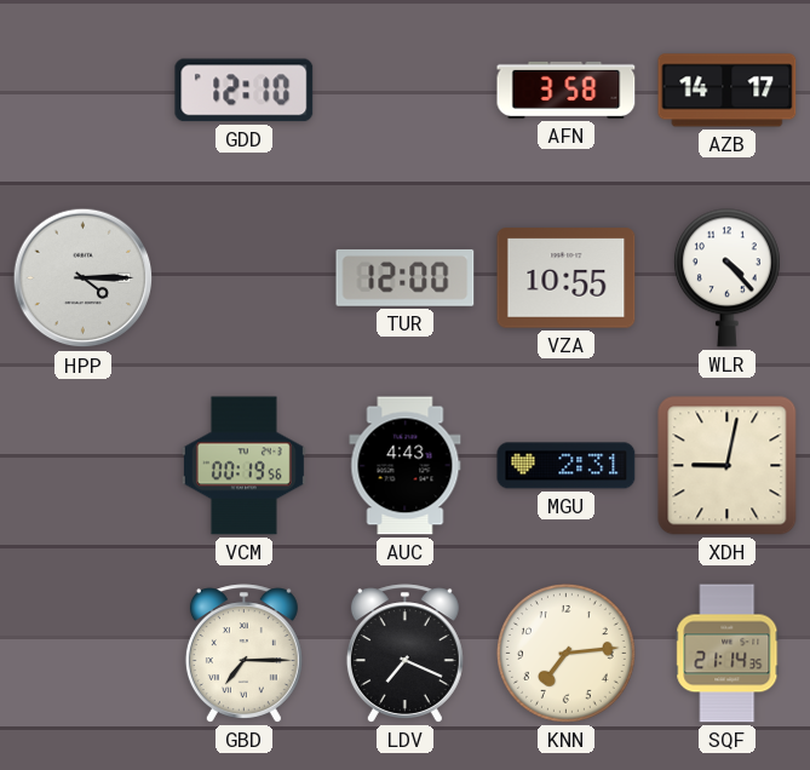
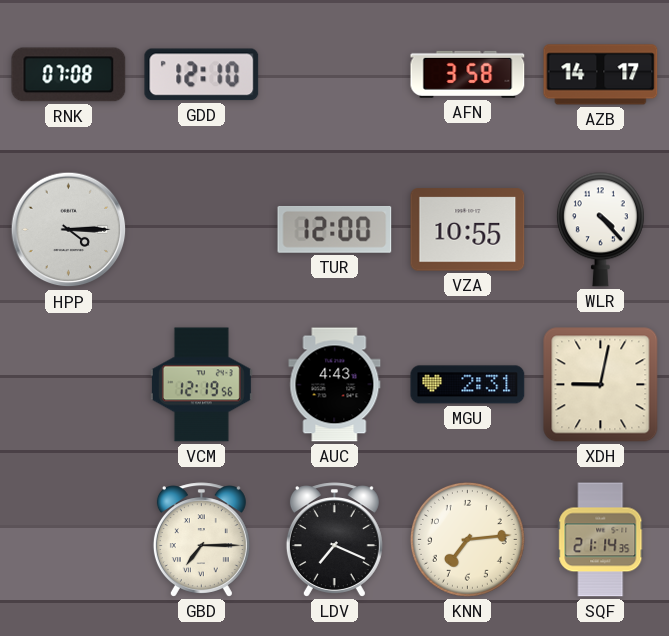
RNK: none -> 07:08
VCM: 00:19 -> 12:19
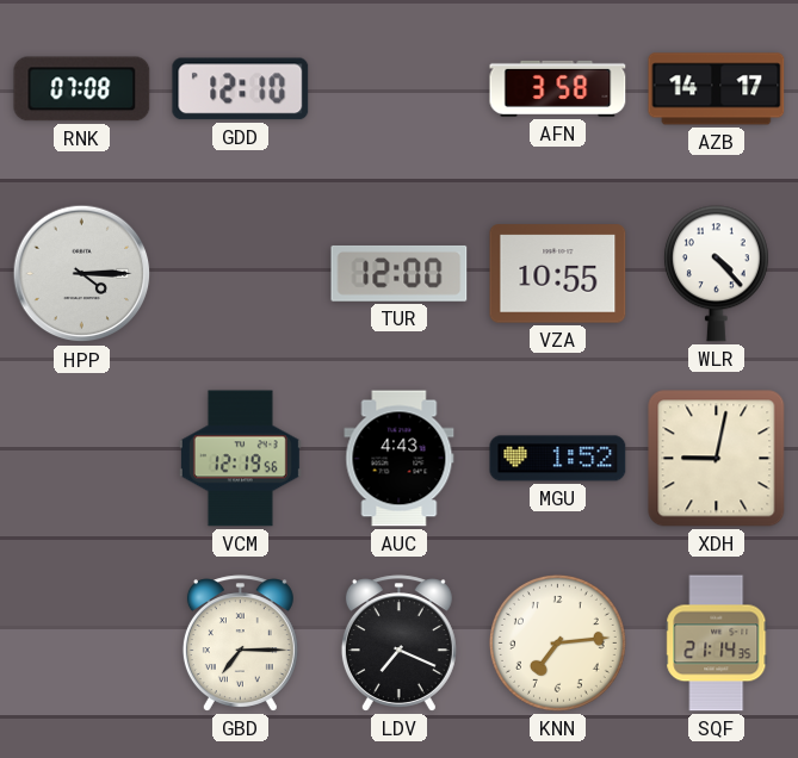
MGU: 2:31 -> 1:52
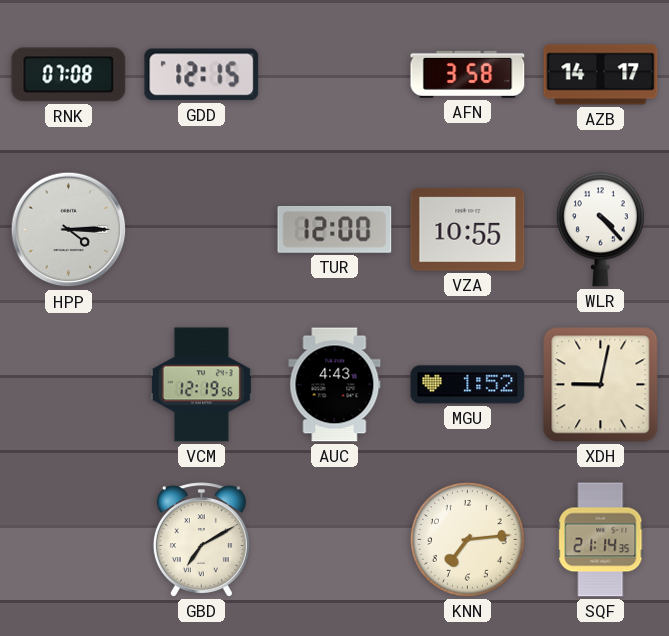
GDD: 12:10 -> 12:15
GBD: 7:15 -> 7:10
LDV: 7:19 -> none
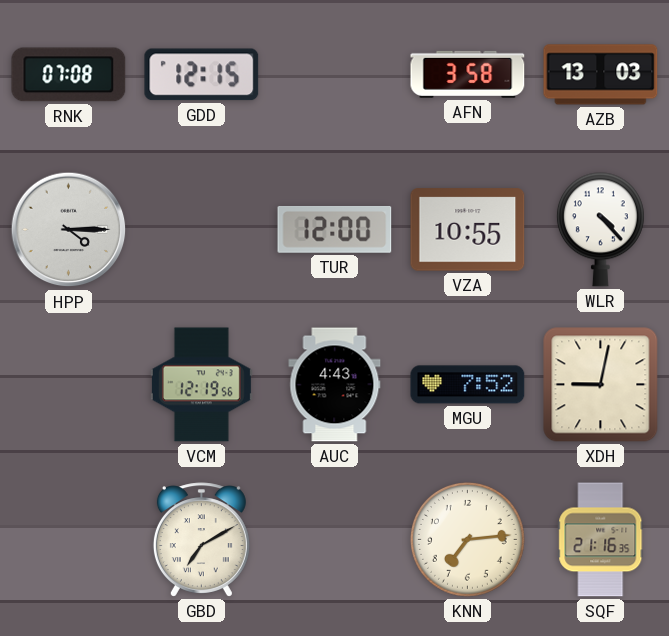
AZB: 14:17 -> 13:03
MGU: 1:52 -> 7:52
SQF: 21:14 -> 21:16
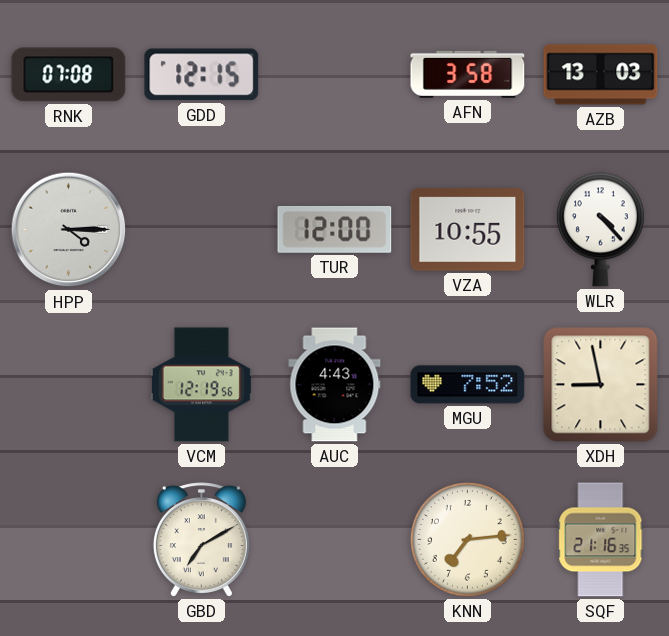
XDH: 9:02 -> 8:58
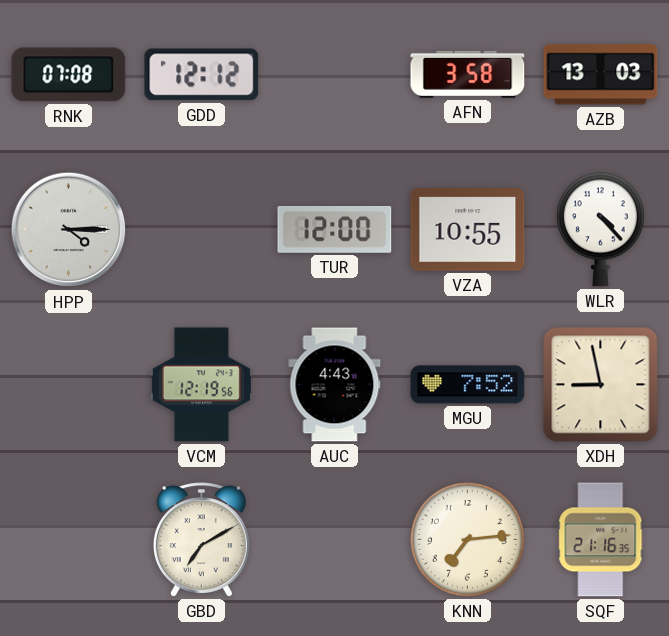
GDD: 12:15 -> 12:12
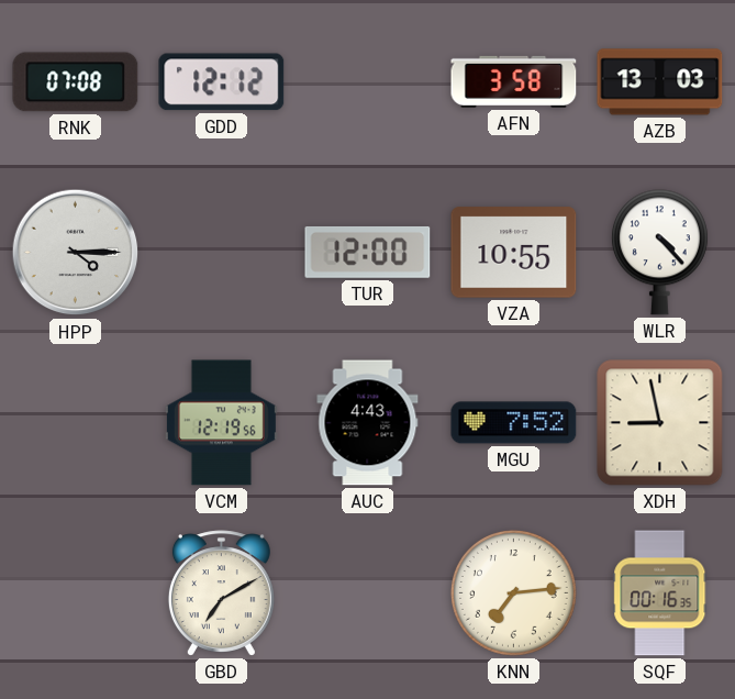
SQF: 21:16 -> 00:16
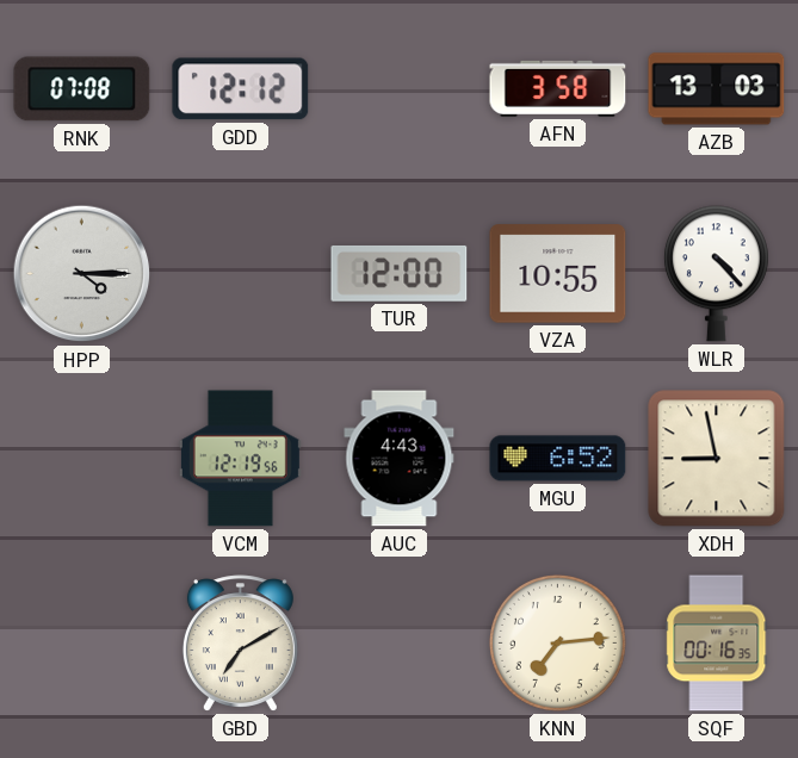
MGU: 7:52 -> 6:52
